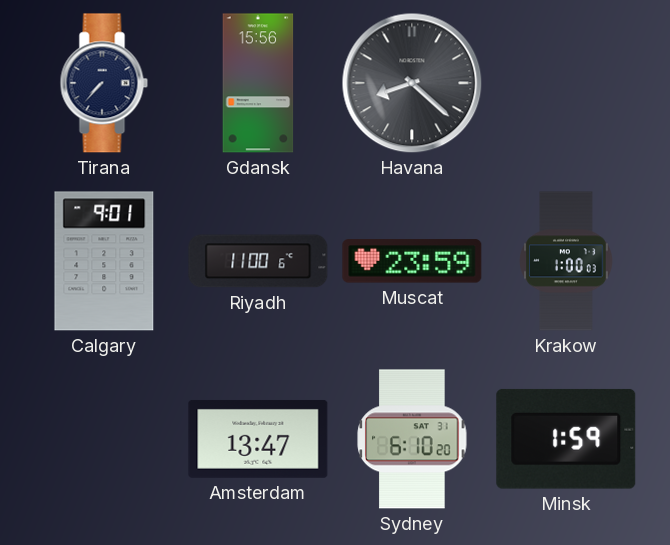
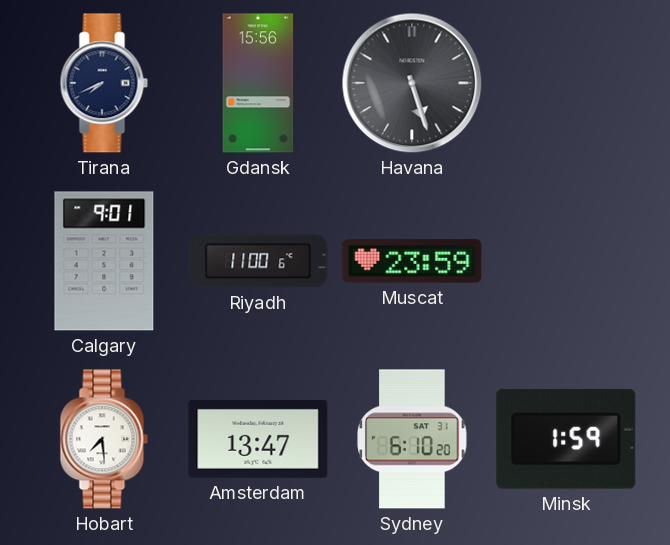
Tirana: 7:37 -> 7:41
Havana: 8:22 -> 5:27
Krakow: 1:00 -> none
Hobart: none -> 7:29
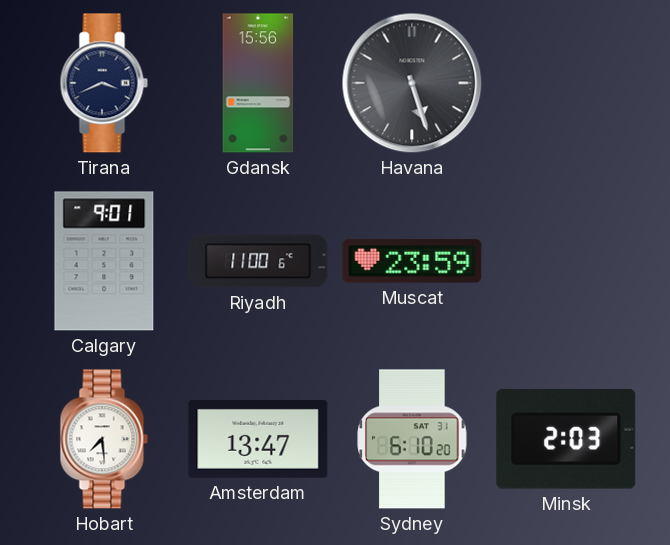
Tirana: 7:41 -> 3:41
Minsk: 1:59 -> 2:03
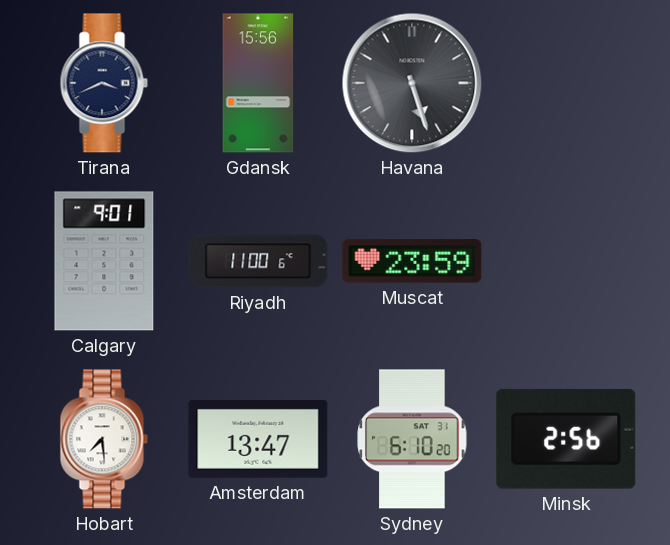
Minsk: 2:03 -> 2:56
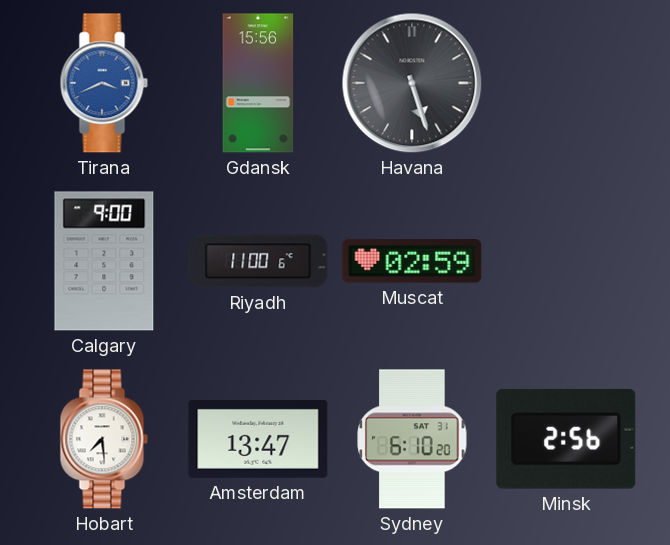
Tirana dial: navy -> blue
Calgary: 9:01 -> 9:00
Muscat: 23:59 -> 02:59
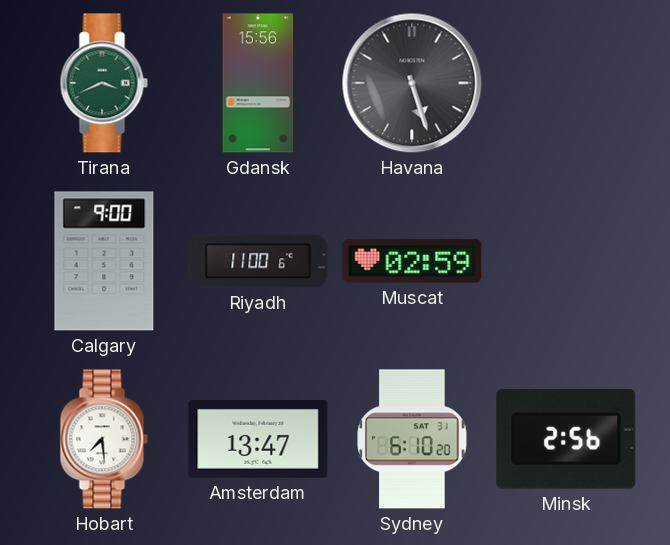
Tirana dial: blue -> green
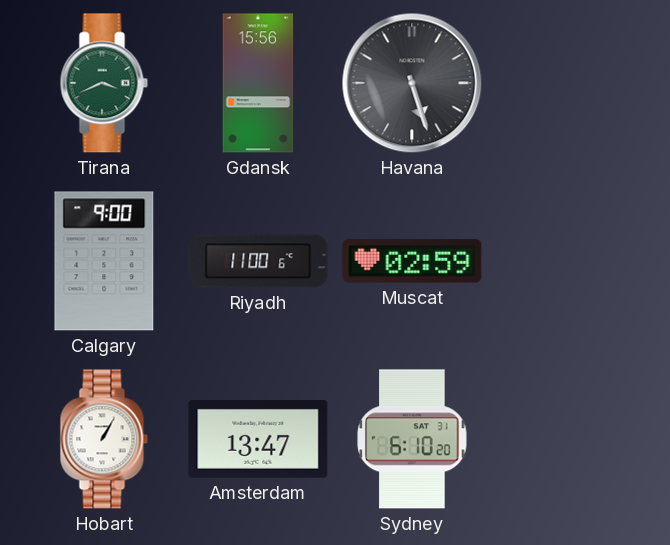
Hobart: 7:29 -> 1:05
Minsk: 2:56 -> none
